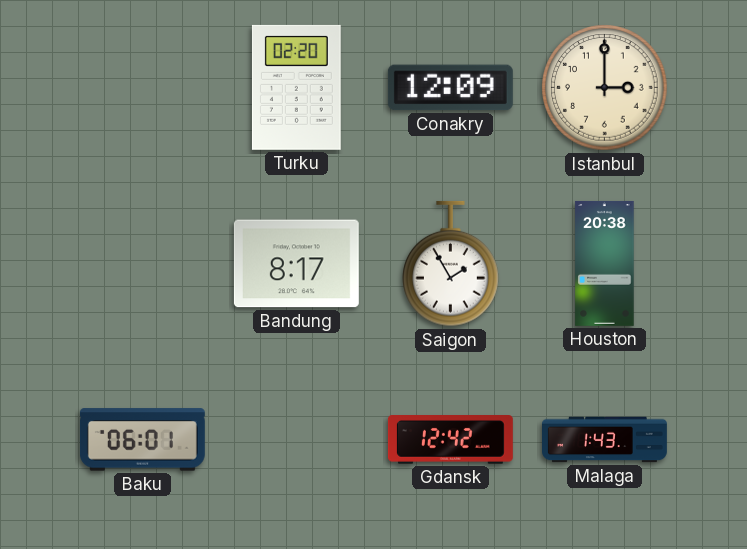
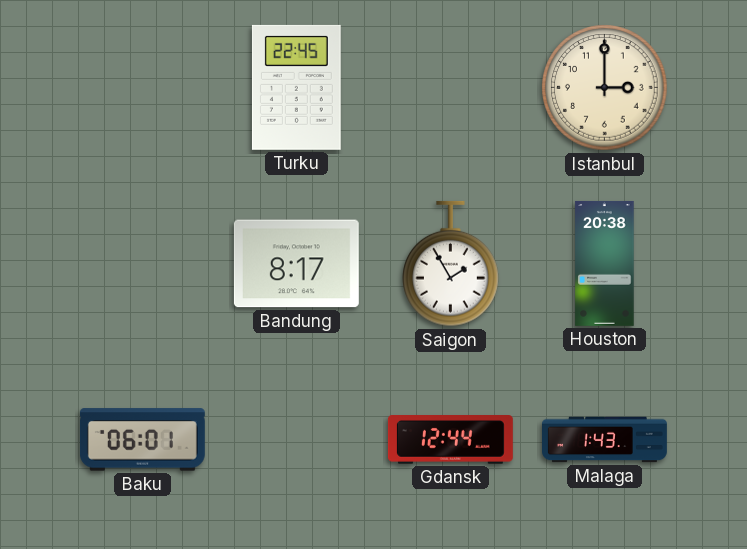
Turku: 02:20 -> 22:45
Conakry: 12:09 -> none
Gdansk: 12:42 -> 12:44
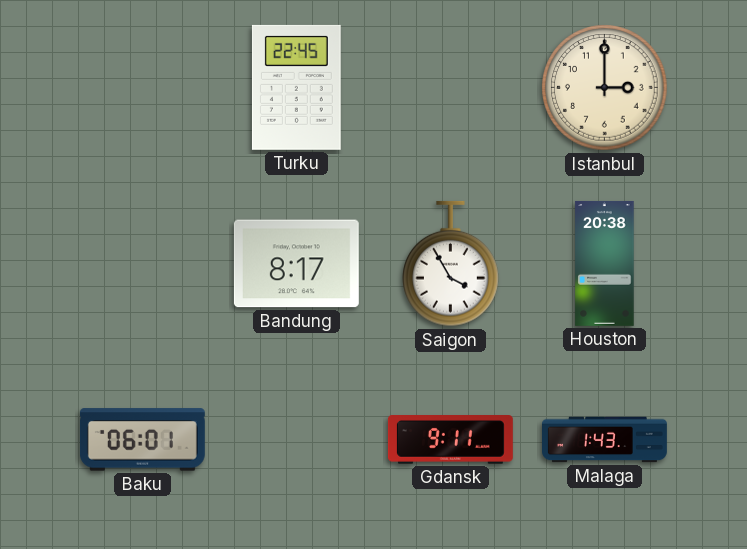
Saigon: 1:55 -> 3:55
Gdansk: 12:44 -> 9:11
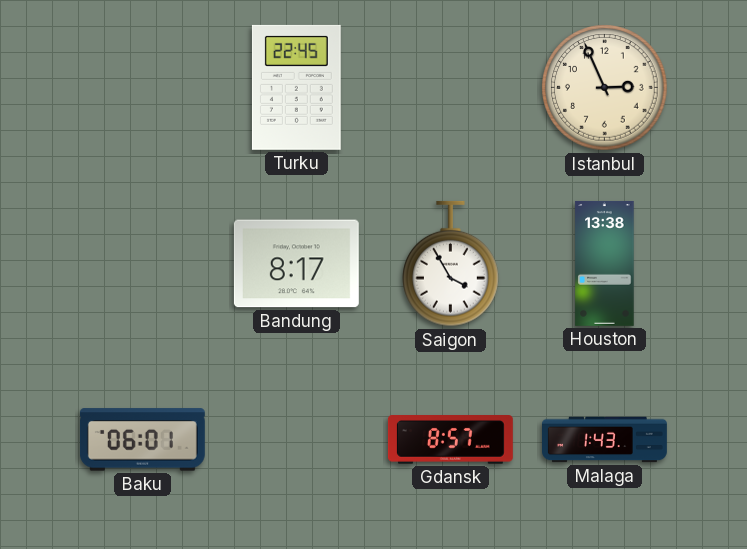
Istanbul: 3:00 -> 2:56
Houston: 20:38 -> 13:38
Gdansk: 9:11 -> 8:57
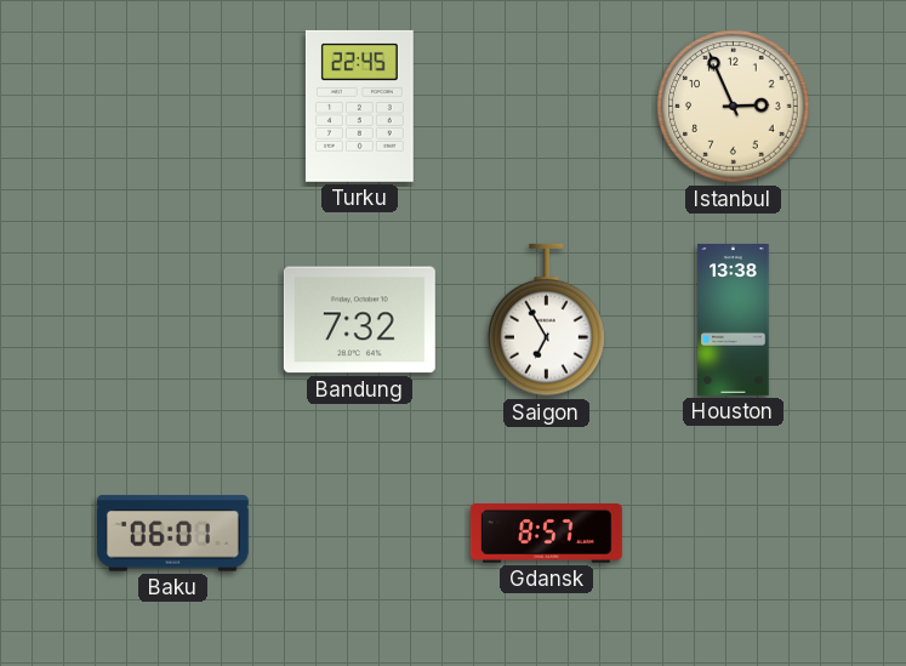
Bandung: 8:17 -> 7:32
Saigon: 3:55 -> 6:55
Malaga: 1:43 -> none
